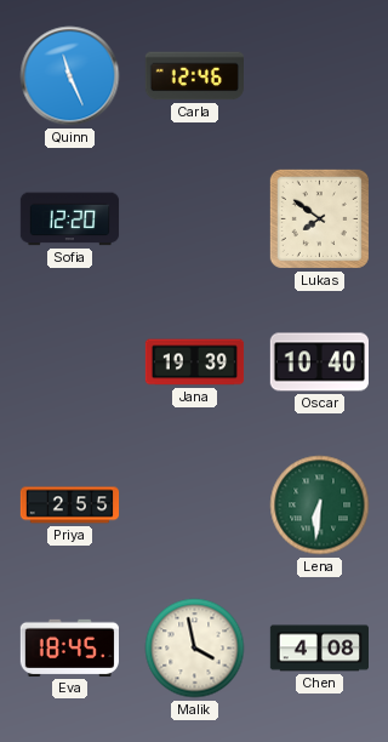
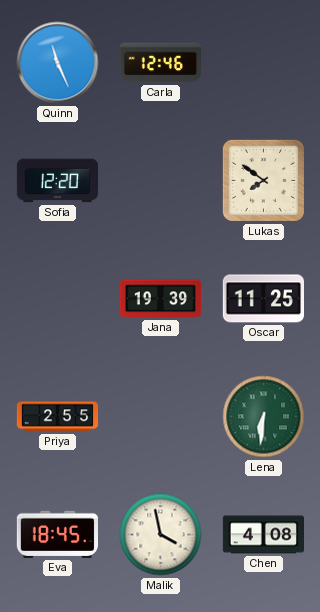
Oscar: 10:40 -> 11:25
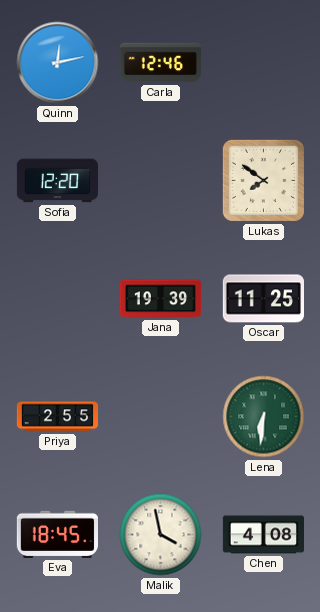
Quinn: 11:26 -> 12:13
